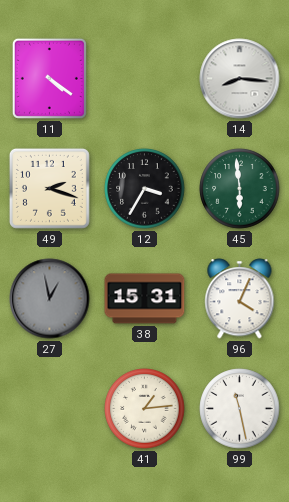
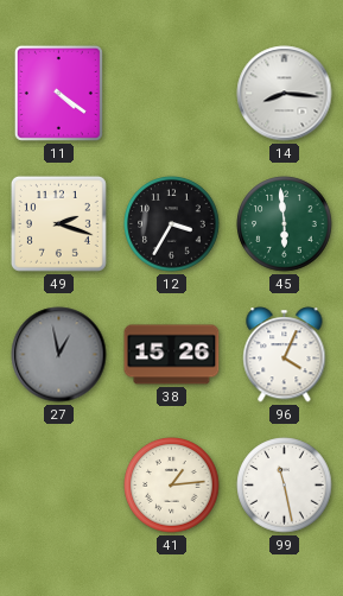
38: 15:31 -> 15:26
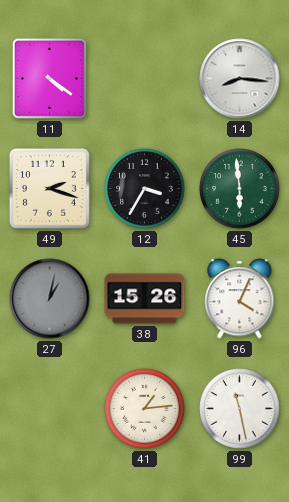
27: 12:58 -> 1:02
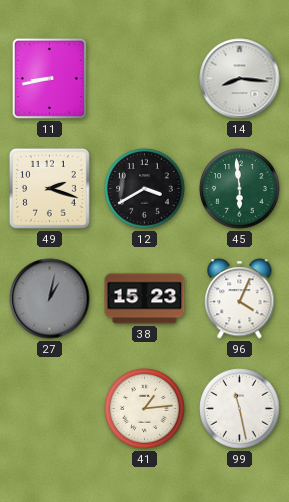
11: 4:21 -> 8:43
12: 3:35 -> 3:40
38: 15:26 -> 15:23
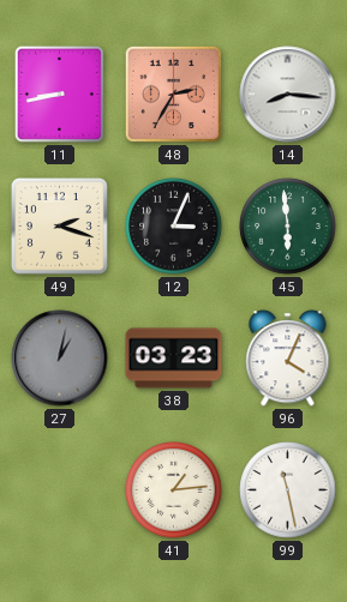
48: none -> 2:35
12: 3:40 -> 3:04
38: 15:23 -> 03:23
